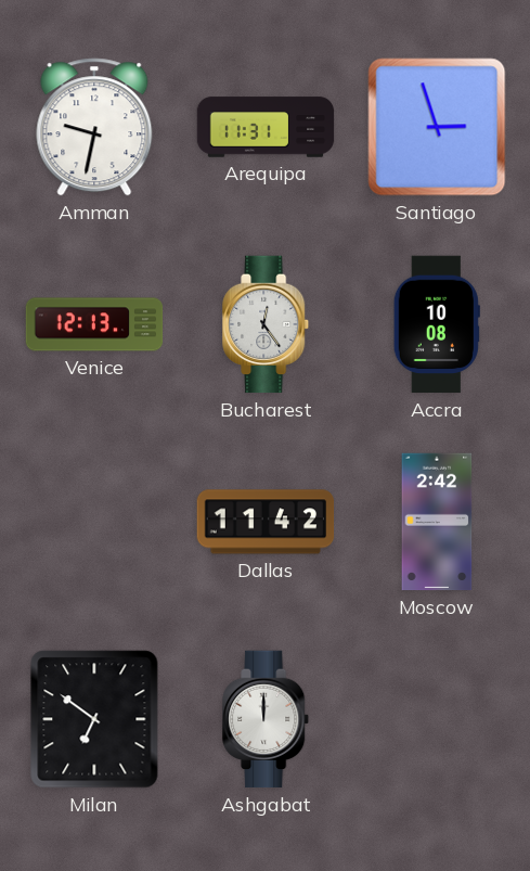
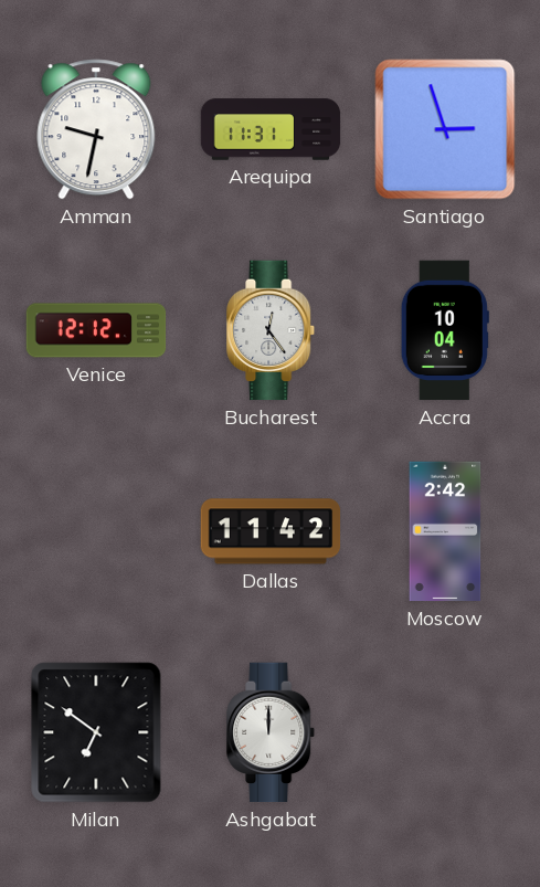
Venice: 12:13 -> 12:12
Accra: 10:08 -> 10:04
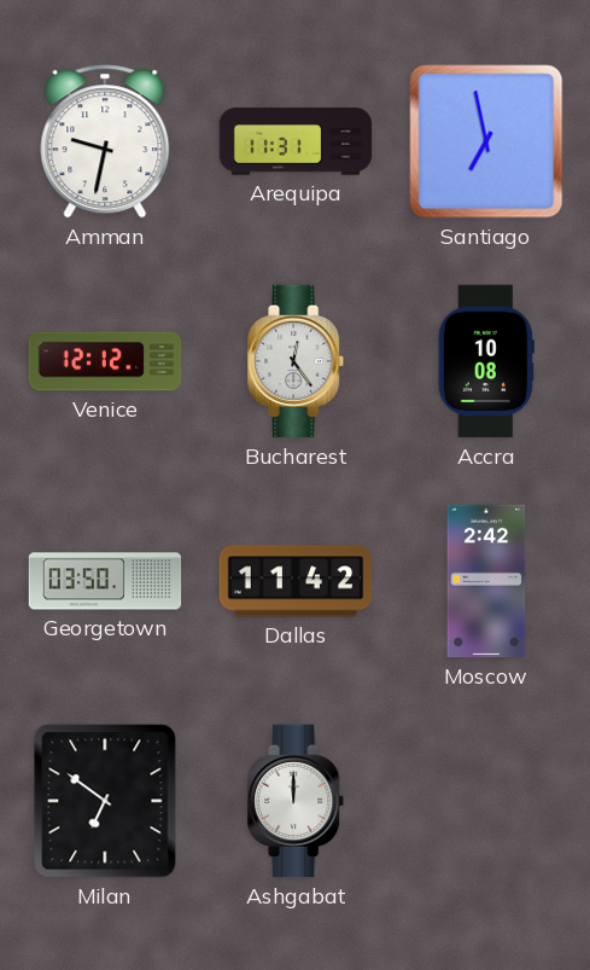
Santiago: 2:57 -> 6:58
Accra: 10:04 -> 10:08
Georgetown: none -> 03:50
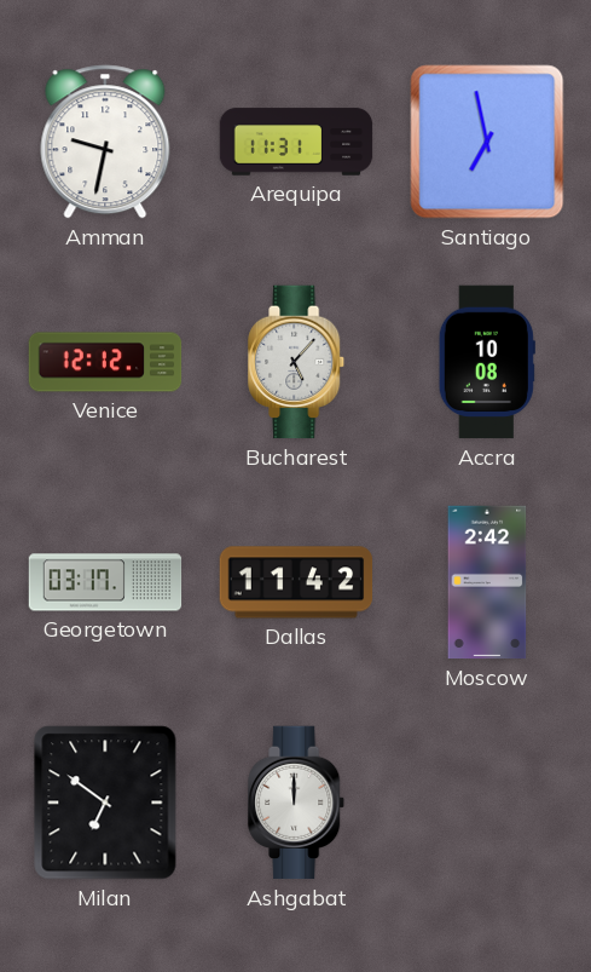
Bucharest: 12:24 -> 5:07
Georgetown: 03:50 -> 03:17
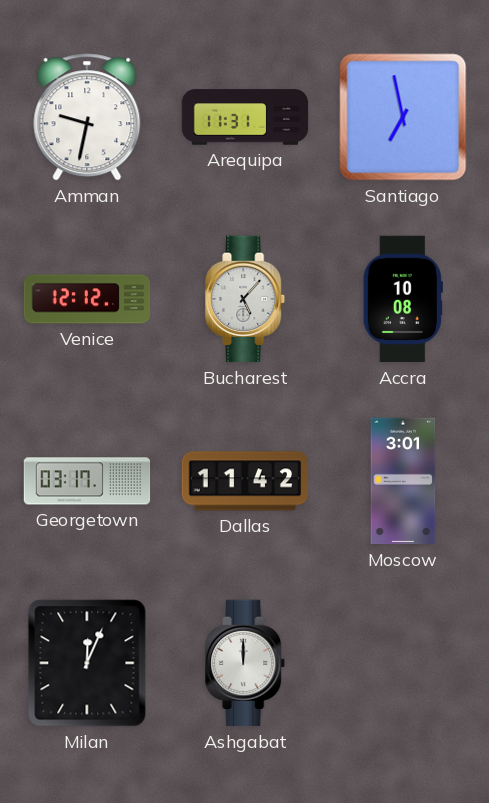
Moscow: 2:42 -> 3:01
Milan: 6:51 -> 12:04
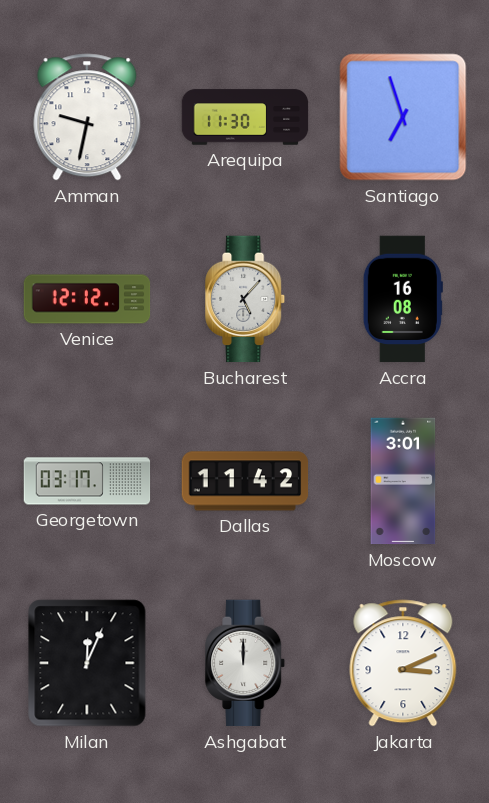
Arequipa: 11:31 -> 11:30
Santiago: 6:58 -> 6:57
Accra: 10:08 -> 16:08
Jakarta: none -> 3:11
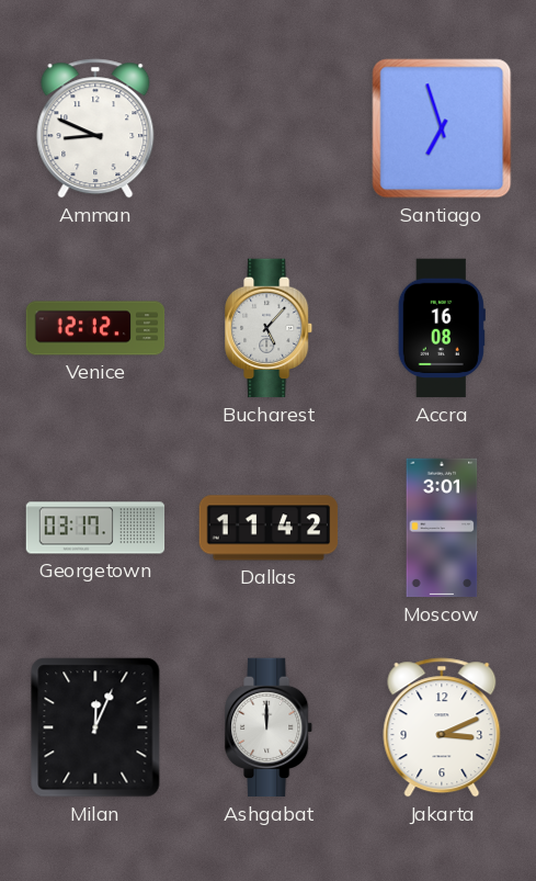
Amman: 9:32 -> 8:49
Arequipa: 11:30 -> none
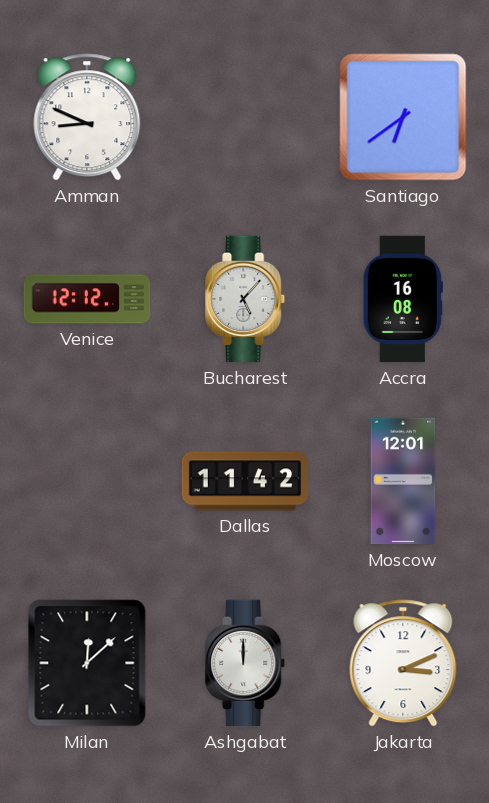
Santiago: 6:57 -> 6:39
Georgetown: 03:17 -> none
Moscow: 3:01 -> 12:01
Milan: 12:04 -> 12:08
